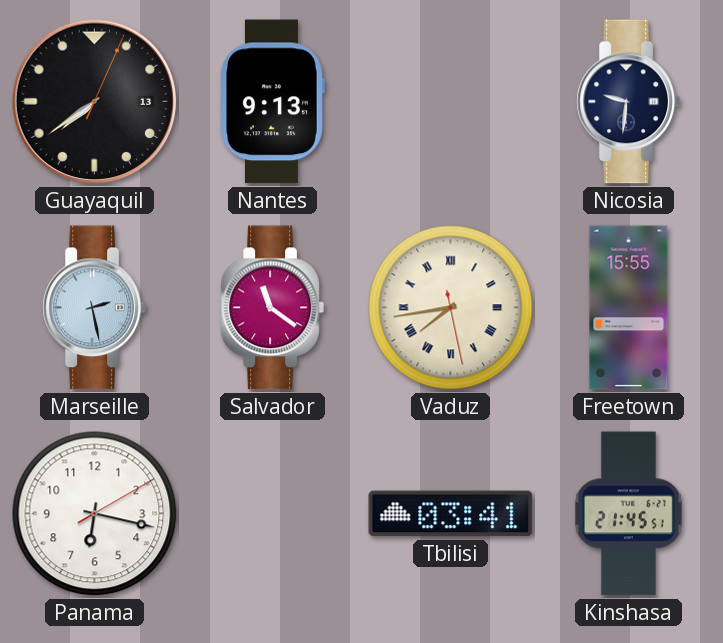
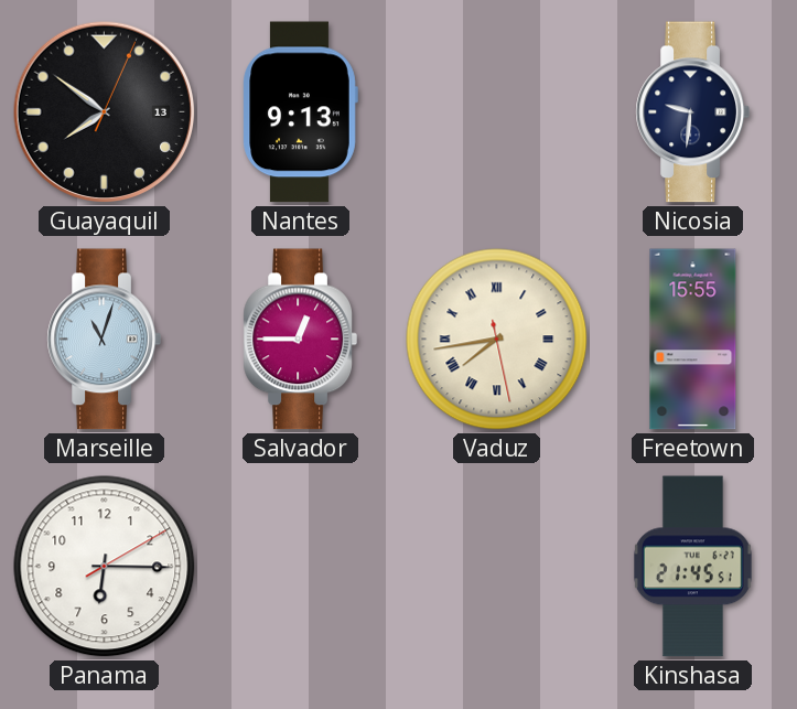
Guayaquil: 7:39 -> 7:51
Marseille: 2:28 -> 11:03
Salvador: 11:21 -> 12:45
Panama: 6:17 -> 6:15
Tbilisi: 03:41 -> none
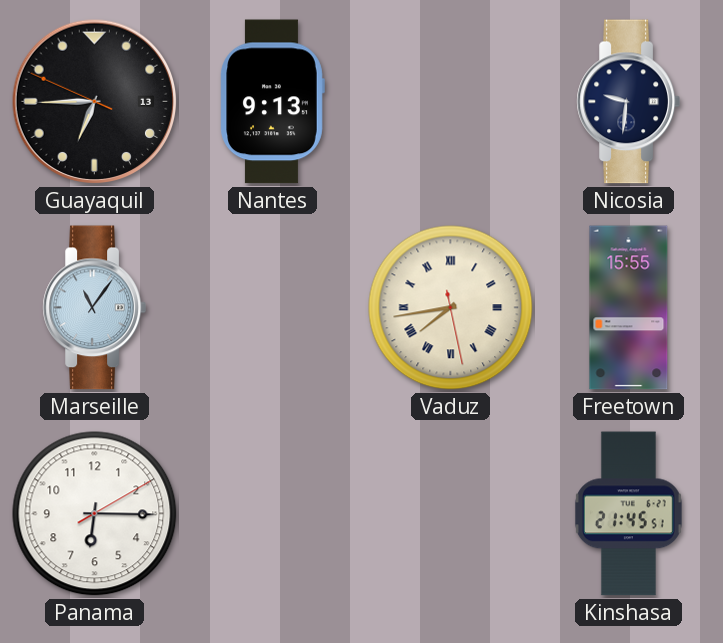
Guayaquil: 7:51 -> 6:44
Marseille: 11:03 -> 11:06
Salvador: 12:45 -> none
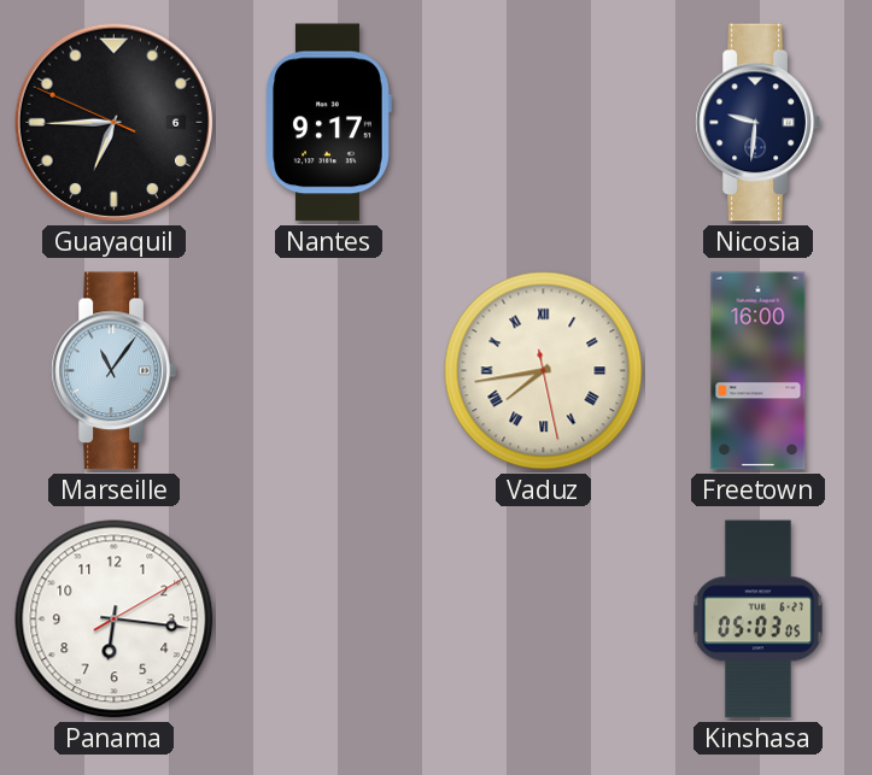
Guayaquil date: 13 -> 6
Nantes: 9:13 -> 9:17
Freetown: 15:55 -> 16:00
Panama: 6:15 -> 6:16
Kinshasa: 21:45 -> 05:03
